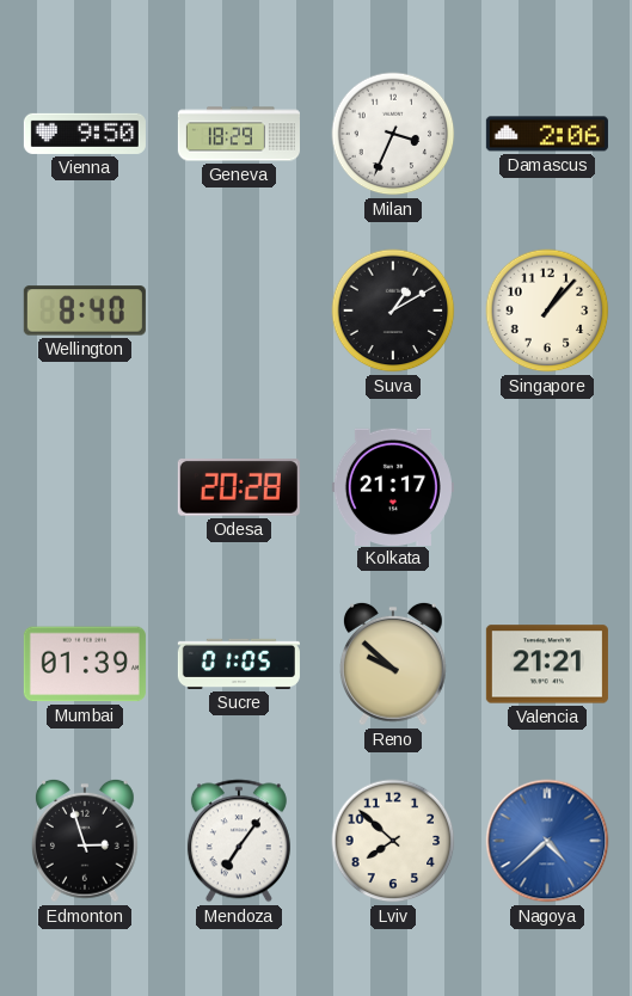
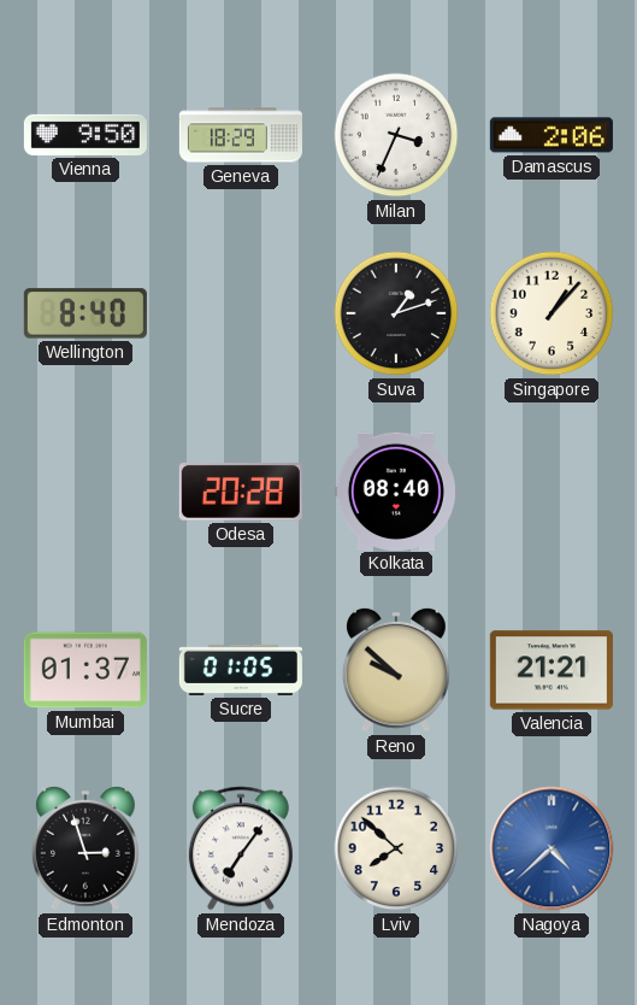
Suva: 1:10 -> 1:12
Kolkata: 21:17 -> 08:40
Mumbai: 01:39 -> 01:37
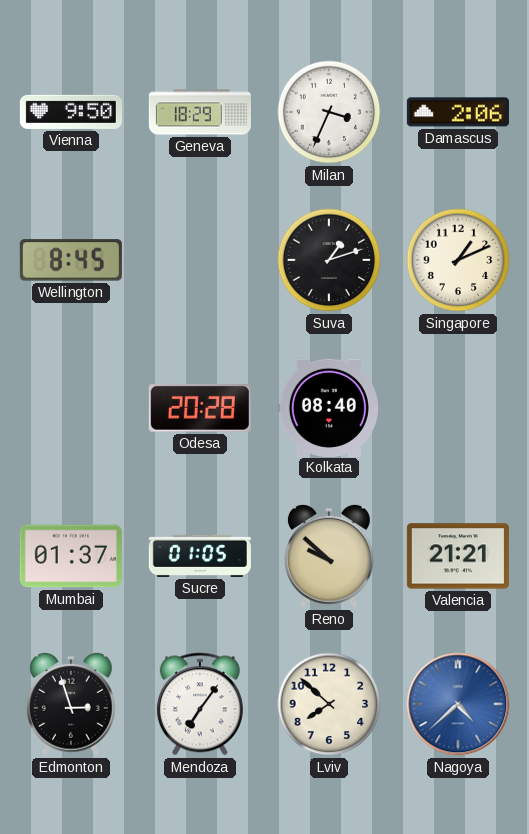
Wellington: 8:40 -> 8:45
Singapore: 1:07 -> 1:11
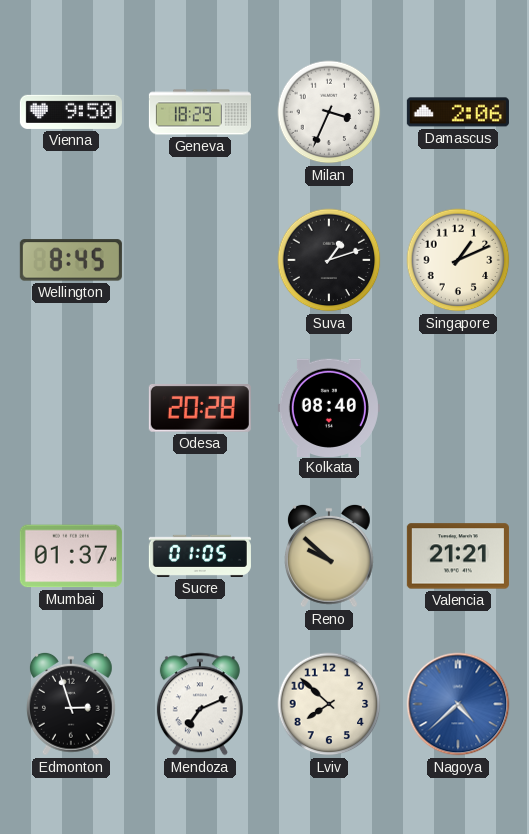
Mendoza: 7:06 -> 7:11
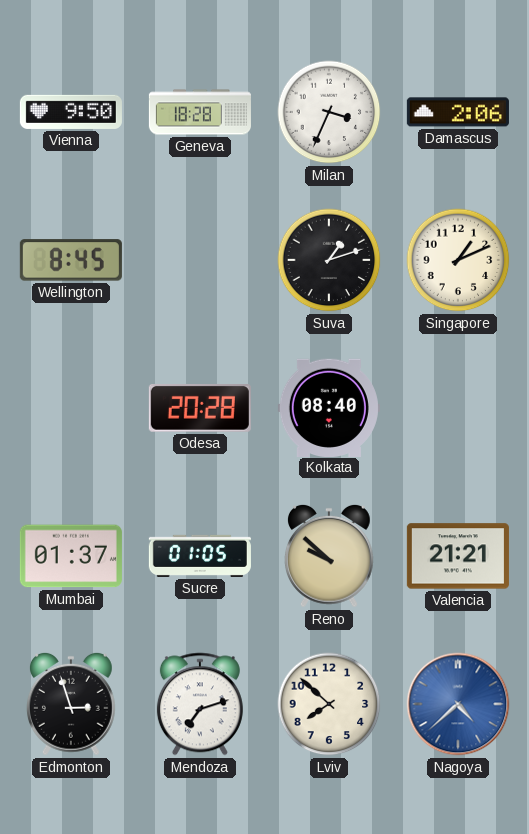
Geneva: 18:29 -> 18:28
Mendoza: 7:11 -> 7:12
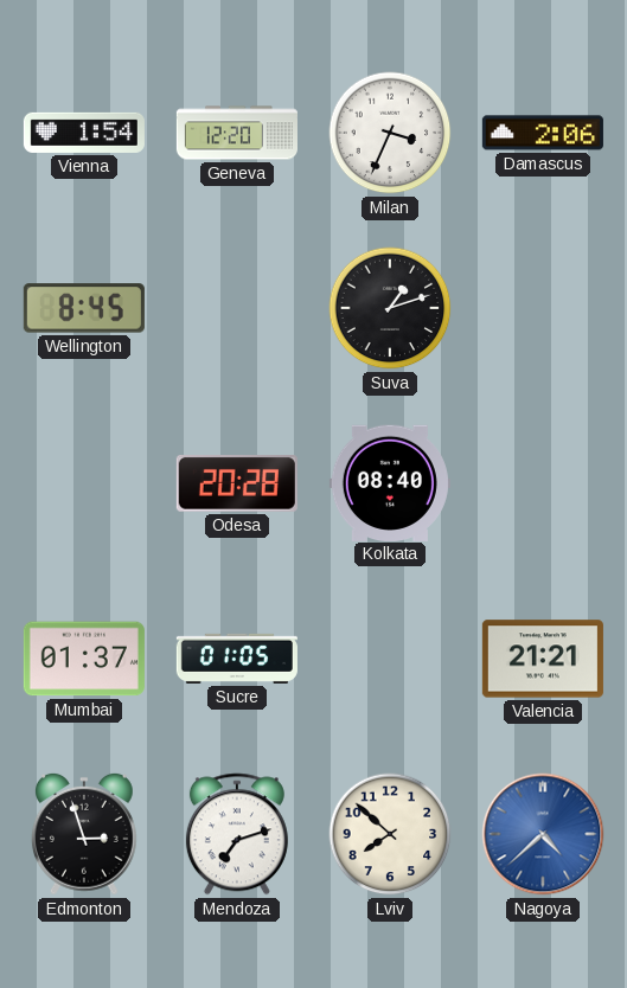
Vienna: 9:50 -> 1:54
Geneva: 18:28 -> 12:20
Singapore: 1:11 -> none
Reno: 9:52 -> none
